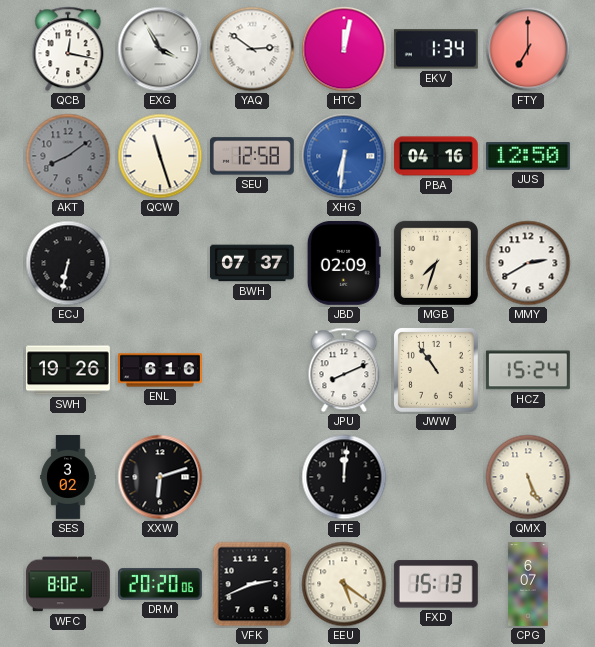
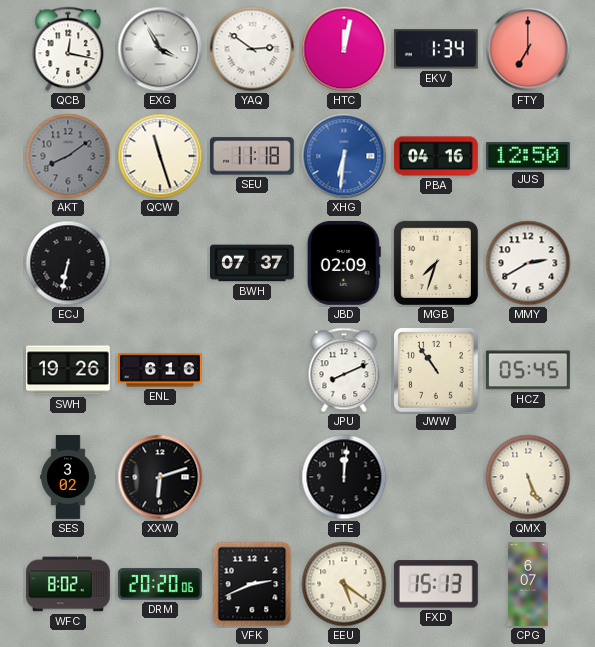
SEU: 12:58 -> 11:18
HCZ: 15:24 -> 05:45
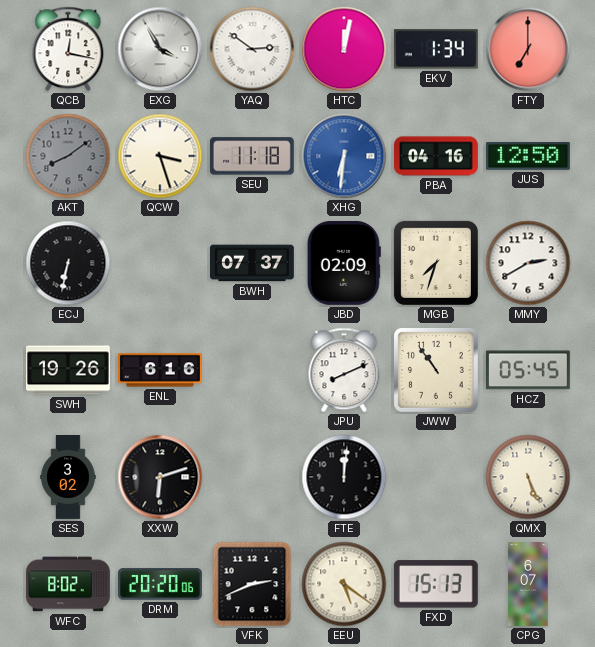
QCW: 11:27 -> 3:27
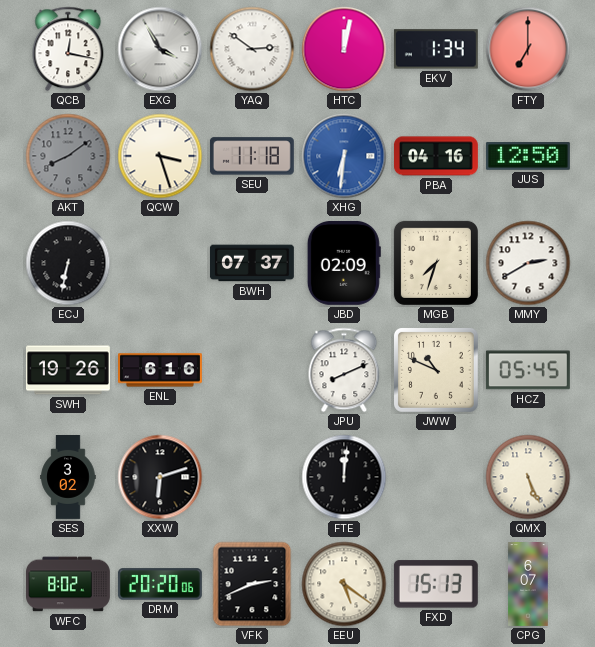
JWW: 10:54 -> 10:49
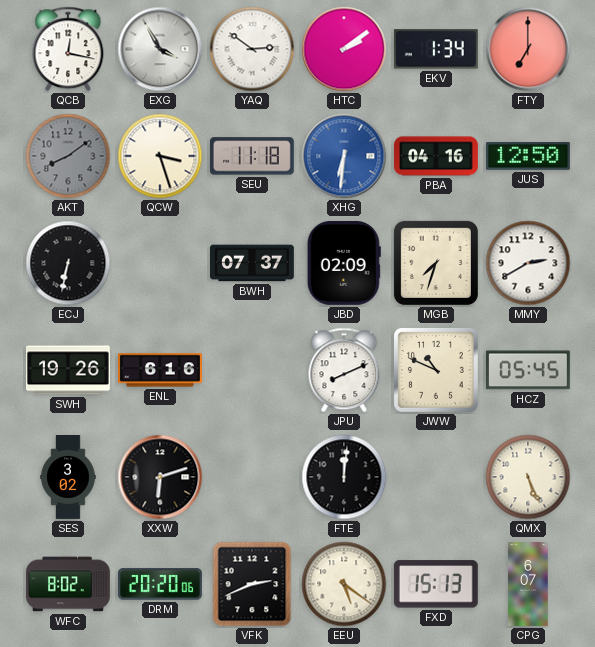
HTC: 12:02 -> 2:09
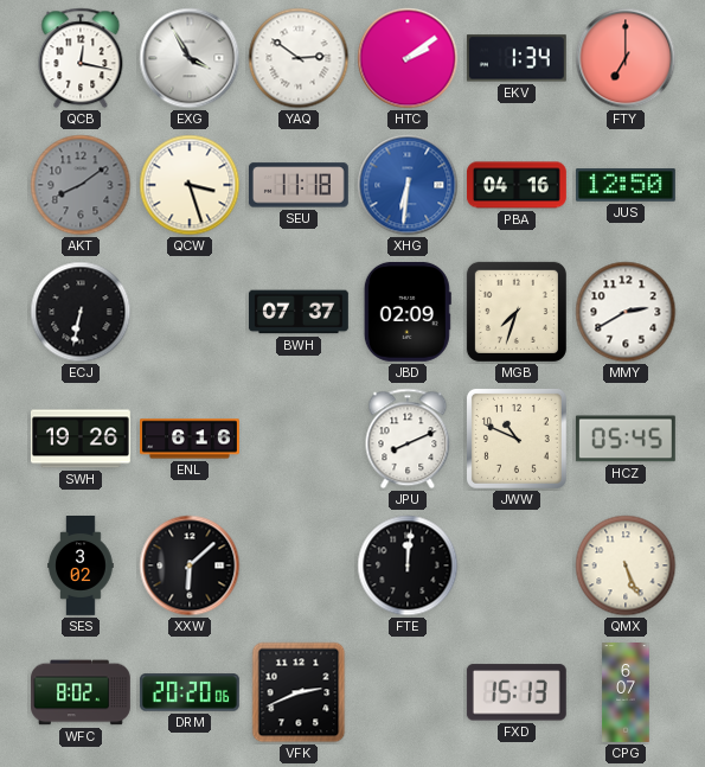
XXW: 6:12 -> 6:08
EEU: 5:21 -> none
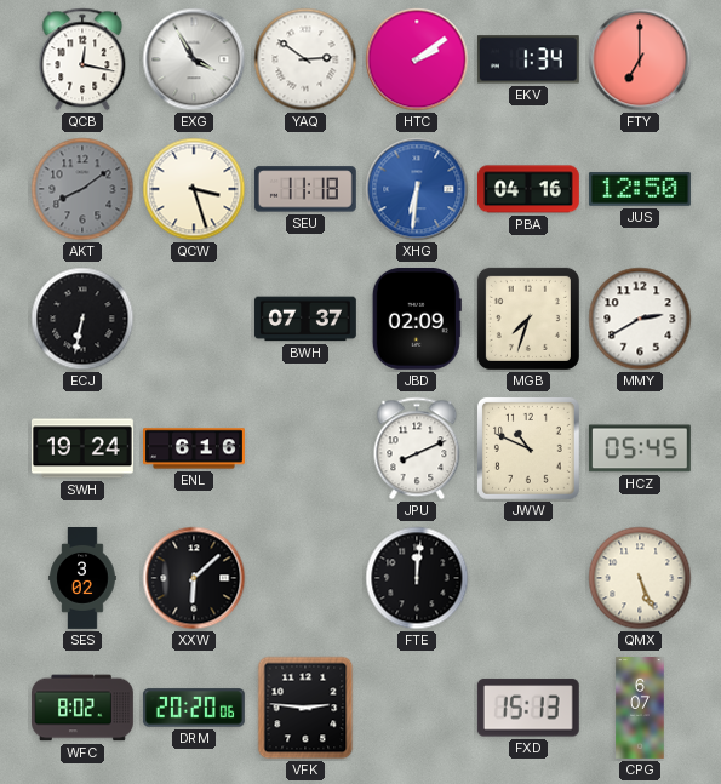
SWH: 19:26 -> 19:24
VFK: 2:41 -> 2:46
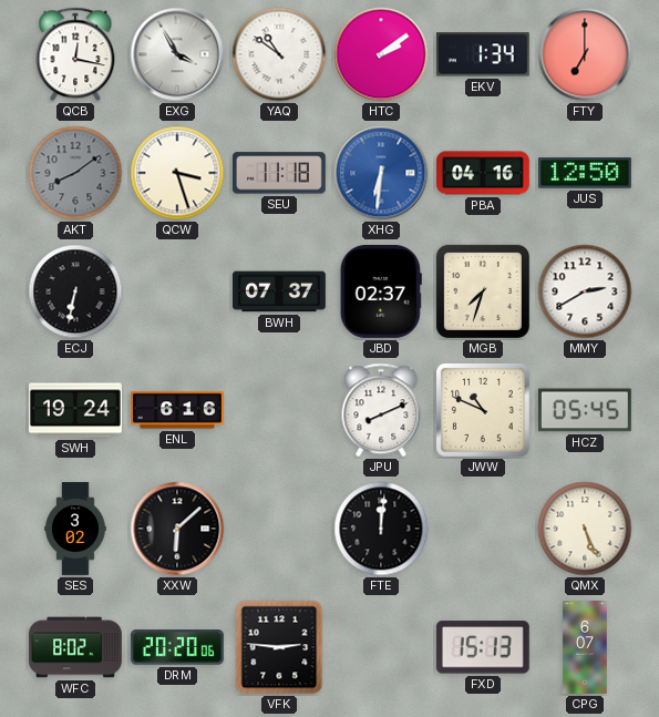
YAQ: 2:51 -> 10:51
JBD: 02:09 -> 02:37
